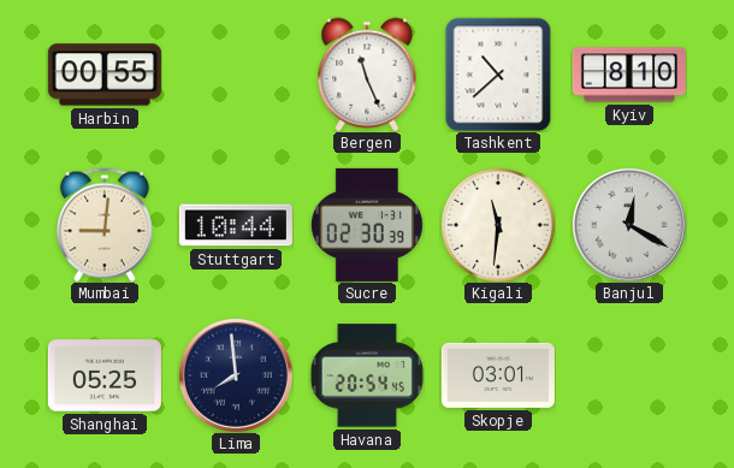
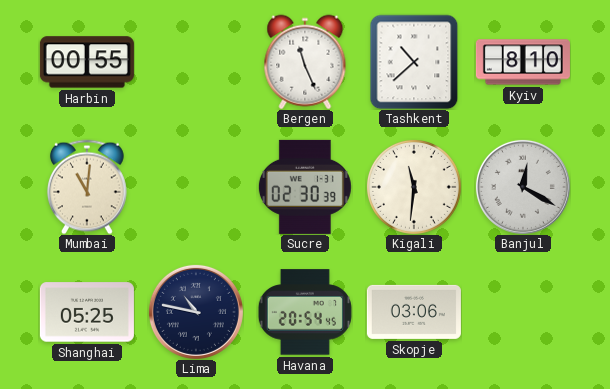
Mumbai: 9:01 -> 11:01
Stuttgart: 10:44 -> none
Lima: 7:59 -> 10:47
Skopje: 03:01 -> 03:06
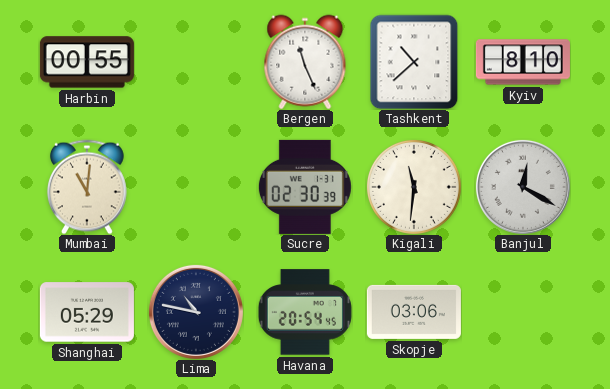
Shanghai: 05:25 -> 05:29
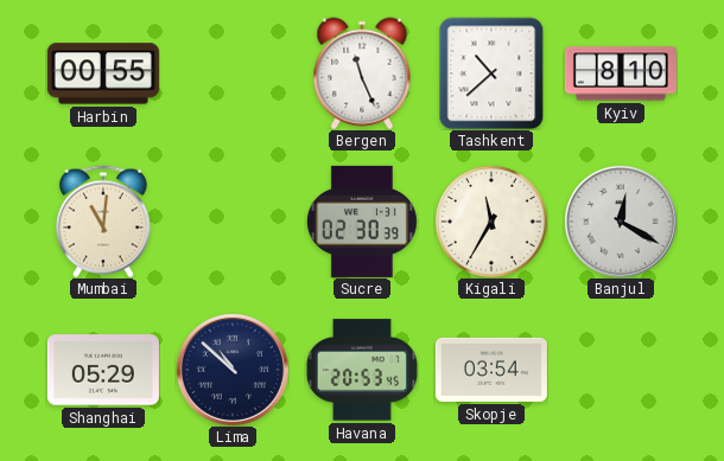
Kigali: 11:31 -> 11:35
Lima: 10:47 -> 10:52
Havana: 20:54 -> 20:53
Skopje: 03:06 -> 03:54
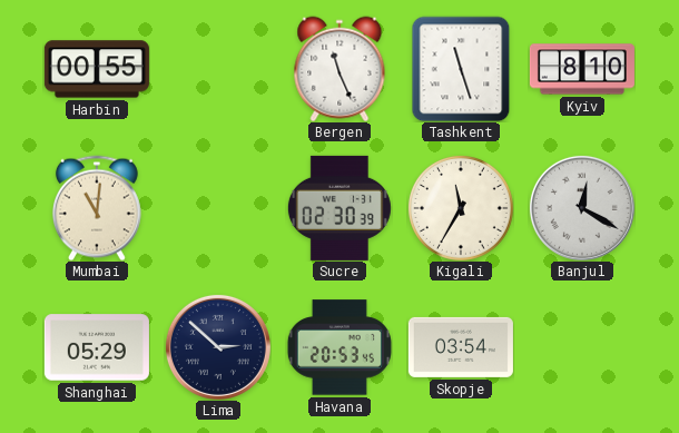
Tashkent: 10:38 -> 11:27
Lima: 10:52 -> 2:52
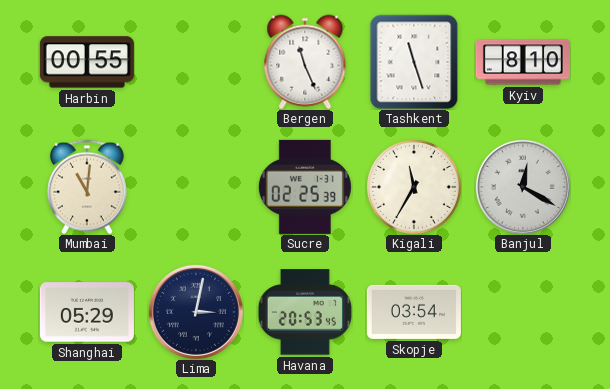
Sucre: 02:30 -> 02:25
Lima: 2:52 -> 3:02
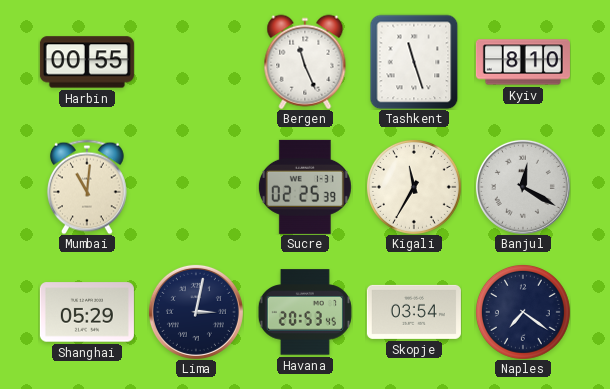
Naples: none -> 7:21
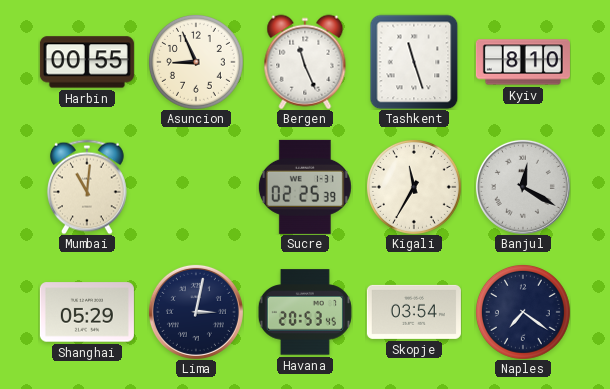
Asuncion: none -> 8:56
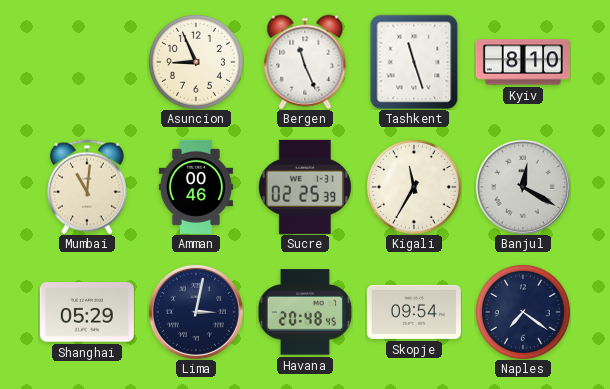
Harbin: 00:55 -> none
Amman: none -> 00:46
Havana: 20:53 -> 20:48
Skopje: 03:54 -> 09:54
